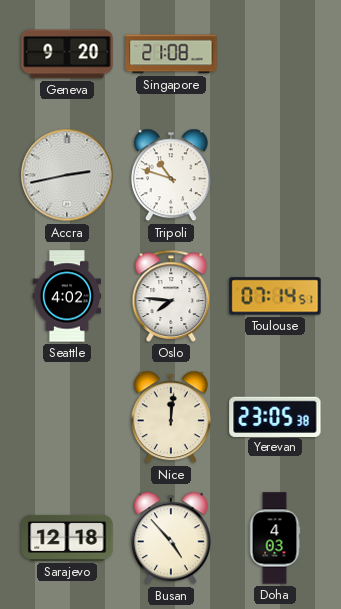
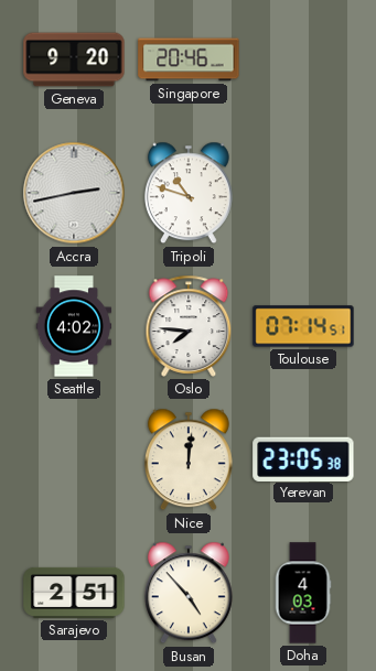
Singapore: 21:08 -> 20:46
Sarajevo: 12:18 -> 2:51
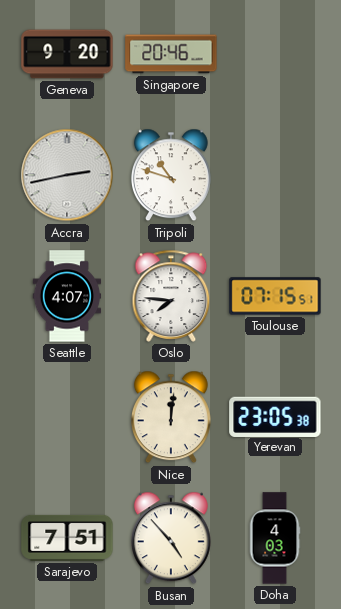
Seattle: 4:02 -> 4:07
Toulouse: 07:14 -> 07:15
Sarajevo: 2:51 -> 7:51
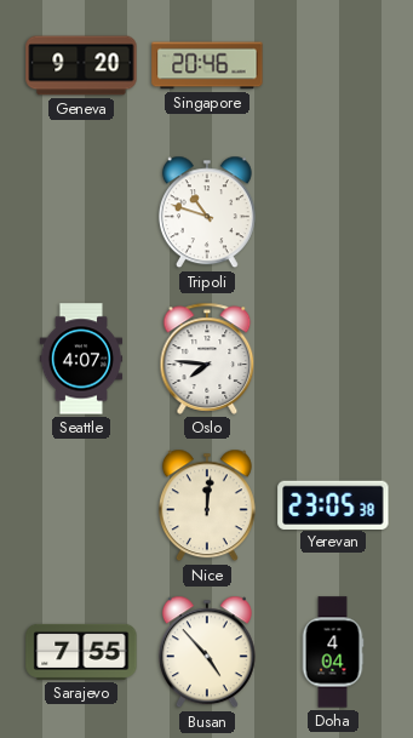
Accra: 2:43 -> none
Toulouse: 07:15 -> none
Sarajevo: 7:51 -> 7:55
Doha: 4:03 -> 4:04
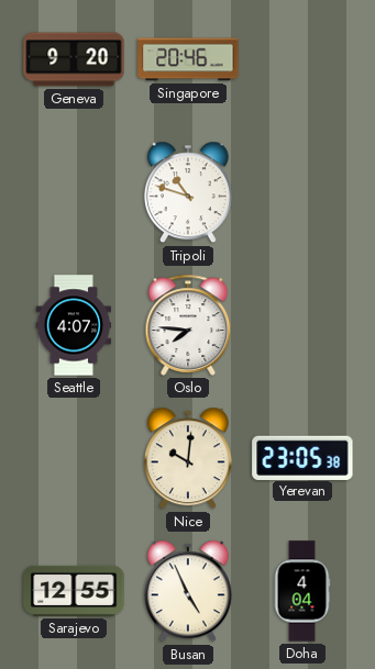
Nice: 12:01 -> 10:01
Sarajevo: 7:55 -> 12:55
Busan: 4:53 -> 4:56
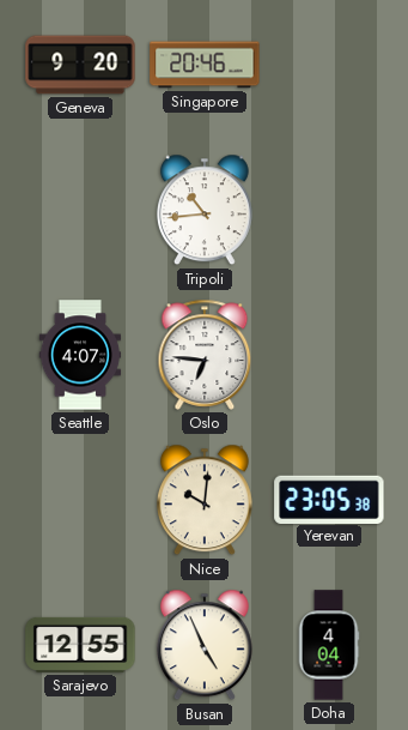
Tripoli: 10:48 -> 10:44
Oslo: 7:46 -> 6:46
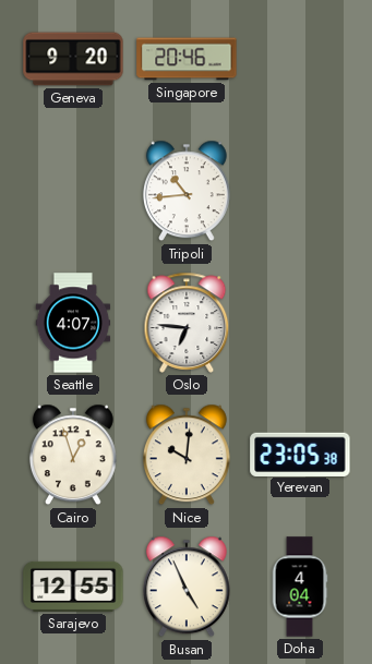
Cairo: none -> 12:57
